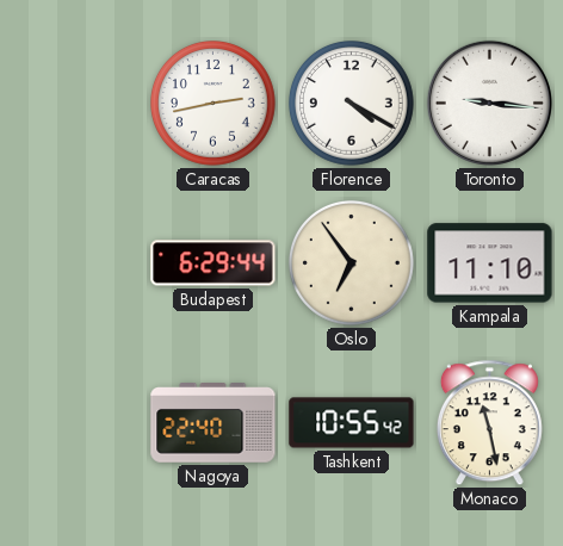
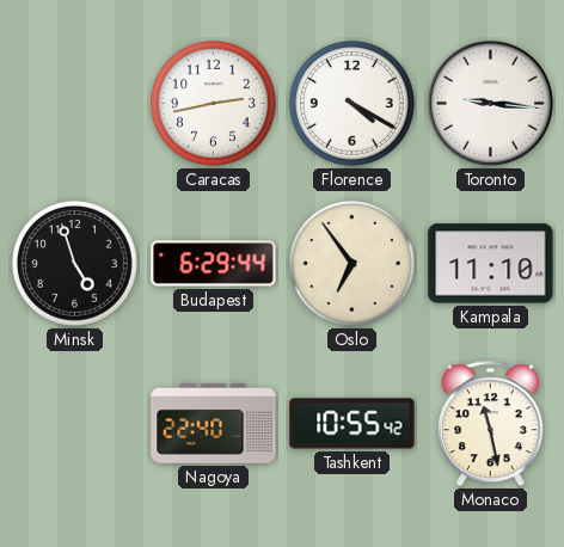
Minsk: none -> 4:57
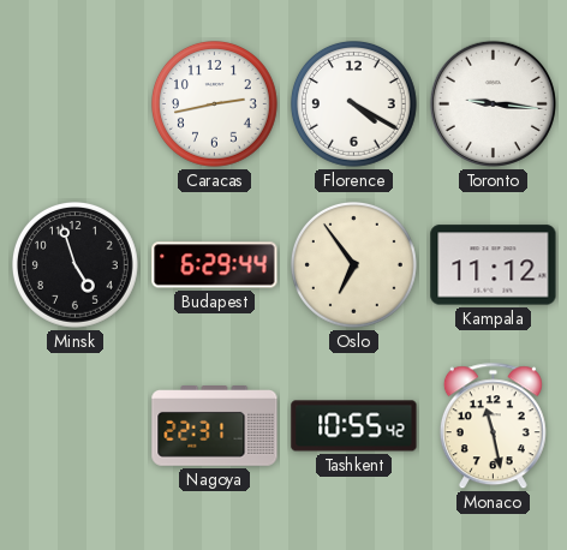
Kampala: 11:10 -> 11:12
Nagoya: 22:40 -> 22:31
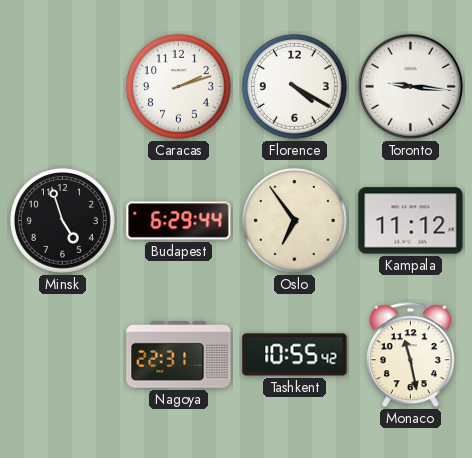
Caracas: 2:43 -> 2:12
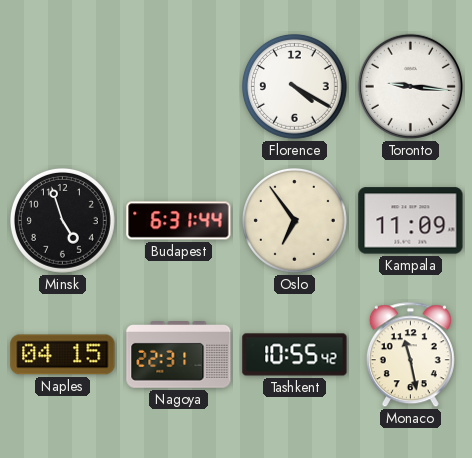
Caracas: 2:12 -> none
Budapest: 6:29 -> 6:31
Kampala: 11:12 -> 11:09
Naples: none -> 04:15
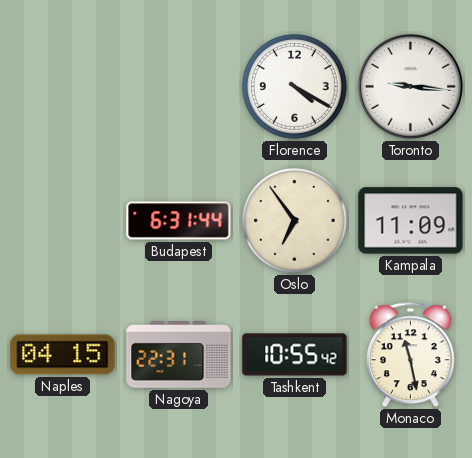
Minsk: 4:57 -> none
